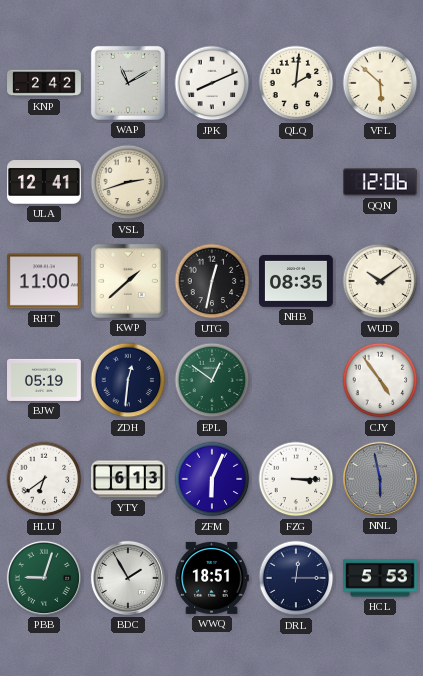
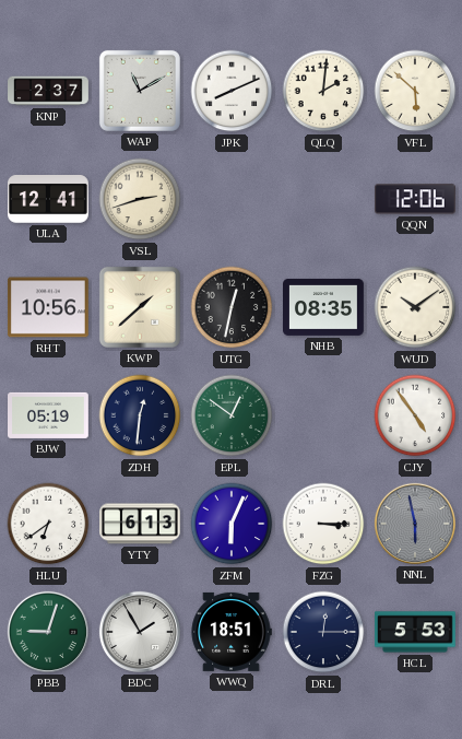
KNP: 2:42 -> 2:37
RHT: 11:00 -> 10:56
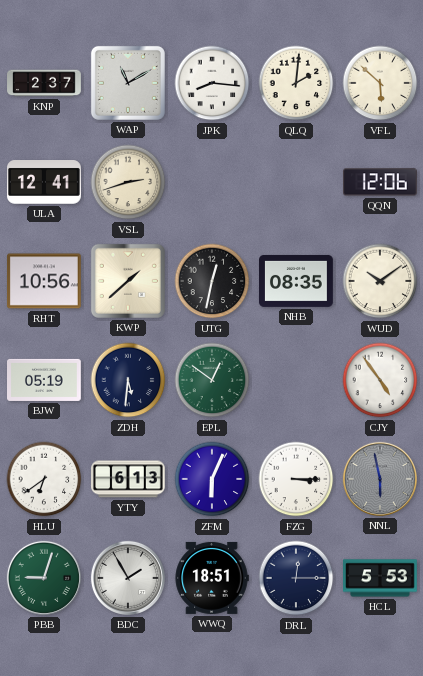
JPK: 8:11 -> 8:16
ZDH: 12:31 -> 5:31
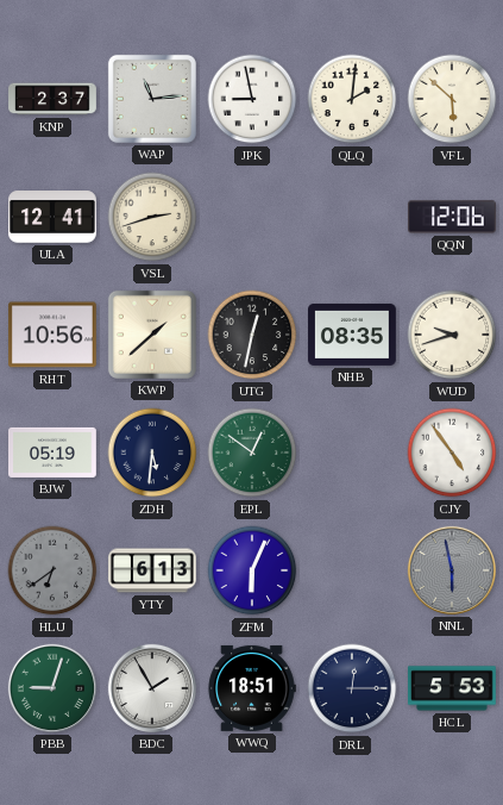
WAP: 11:10 -> 11:14
JPK: 8:16 -> 8:58
WUD: 10:09 -> 9:42
HLU dial: white -> grey
FZG: 3:15 -> none
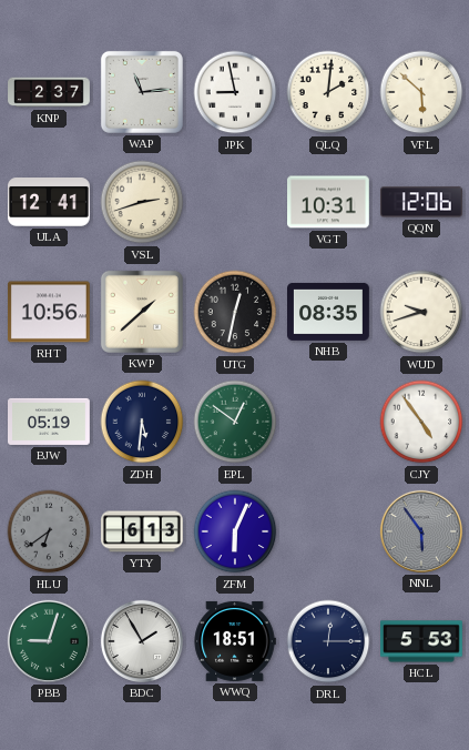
VGT: none -> 10:31
NNL: 5:58 -> 5:54
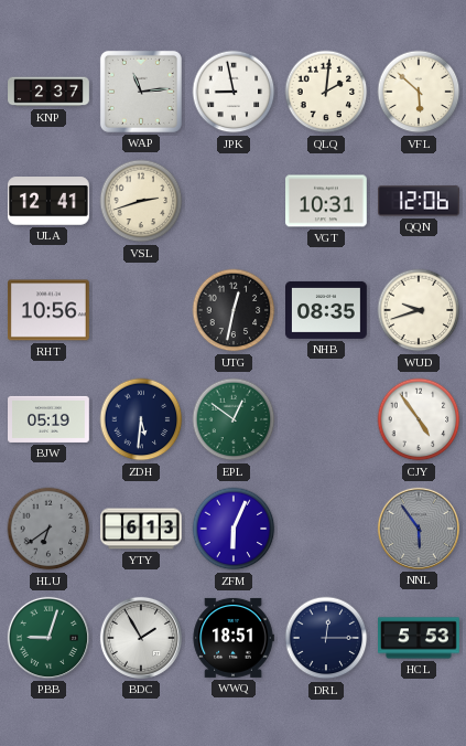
KWP: 1:38 -> none
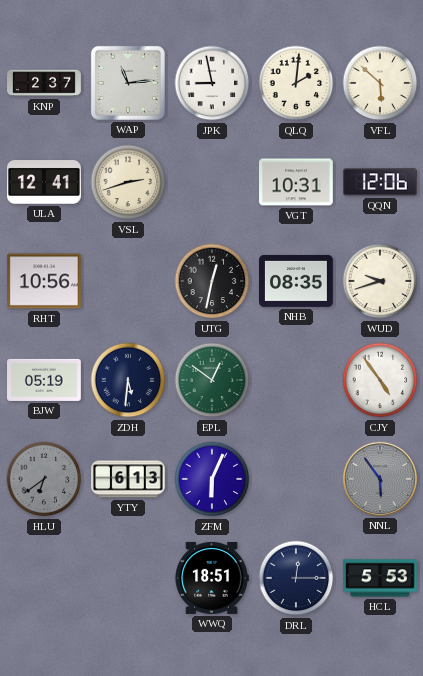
PBB: 9:03 -> none
BDC: 1:55 -> none
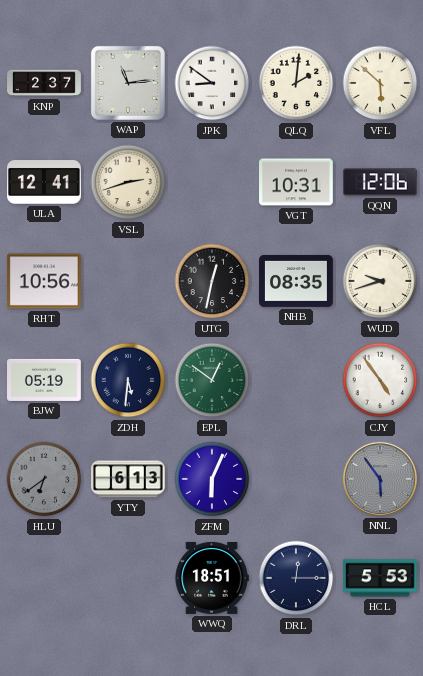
JPK: 8:58 -> 8:51
